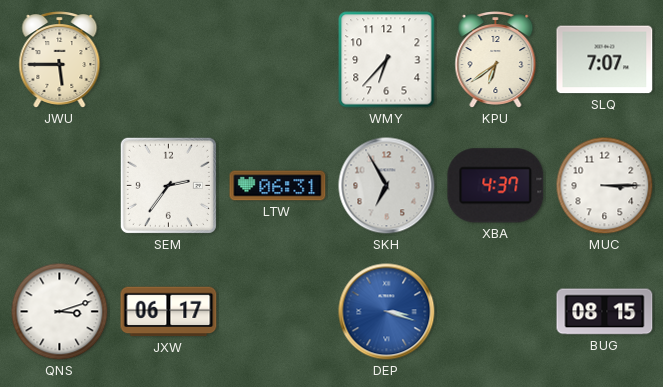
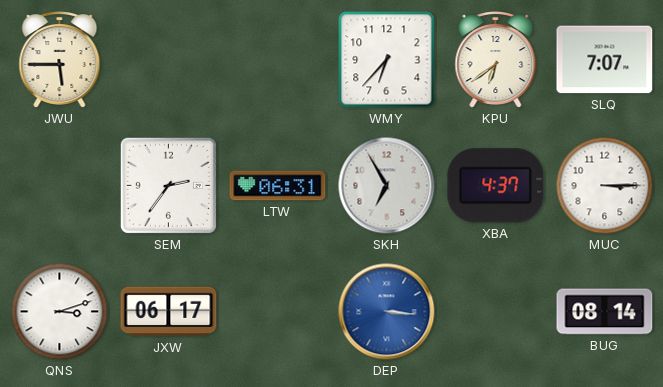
DEP: 3:18 -> 3:16
BUG: 08:15 -> 08:14
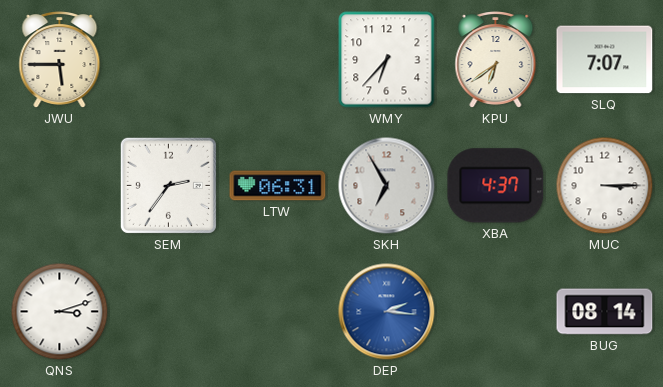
JXW: 06:17 -> none
DEP: 3:16 -> 2:16
